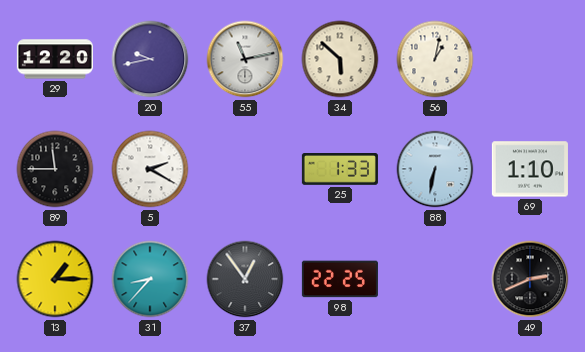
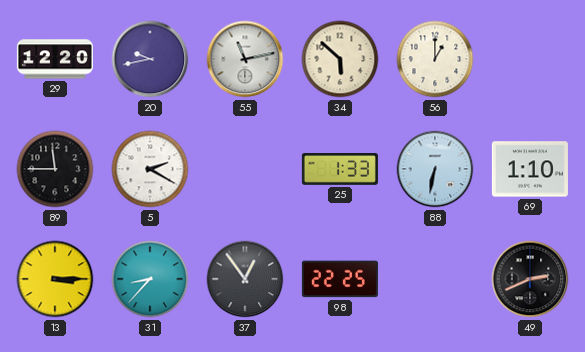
56: 1:02 -> 1:00
13: 1:15 -> 3:15
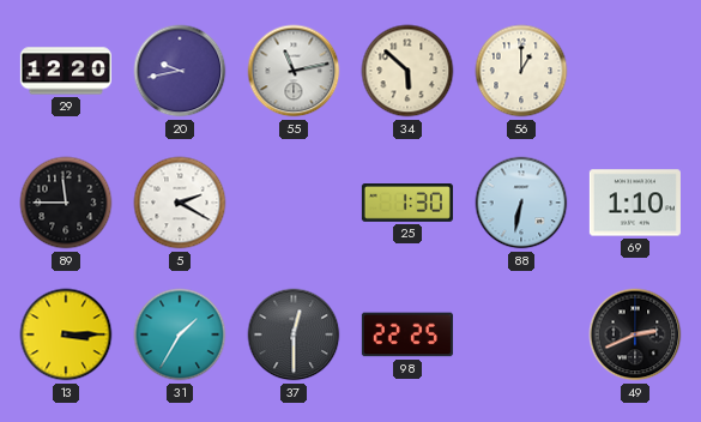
25: 1:33 -> 1:30
31: 8:37 -> 1:35
37: 12:54 -> 12:30
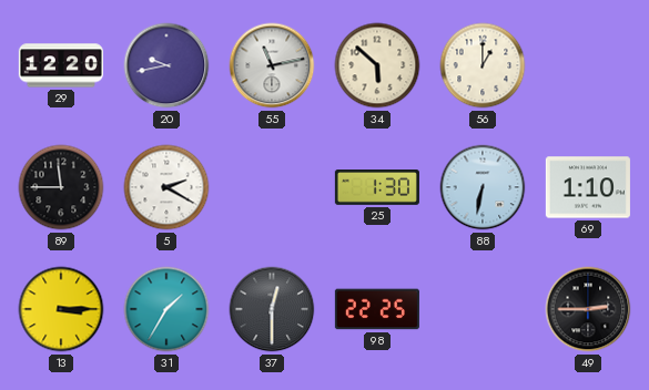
49: 2:41 -> 2:45
